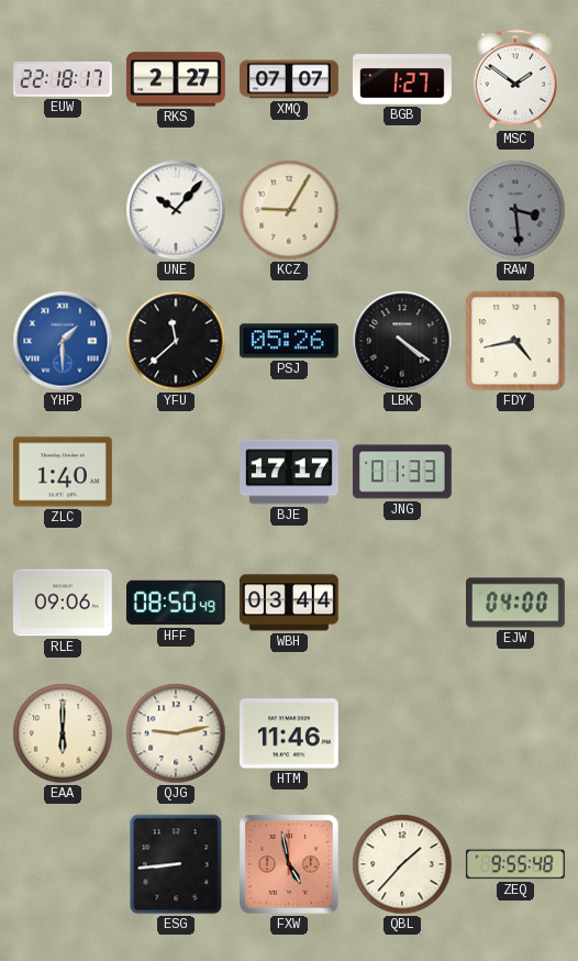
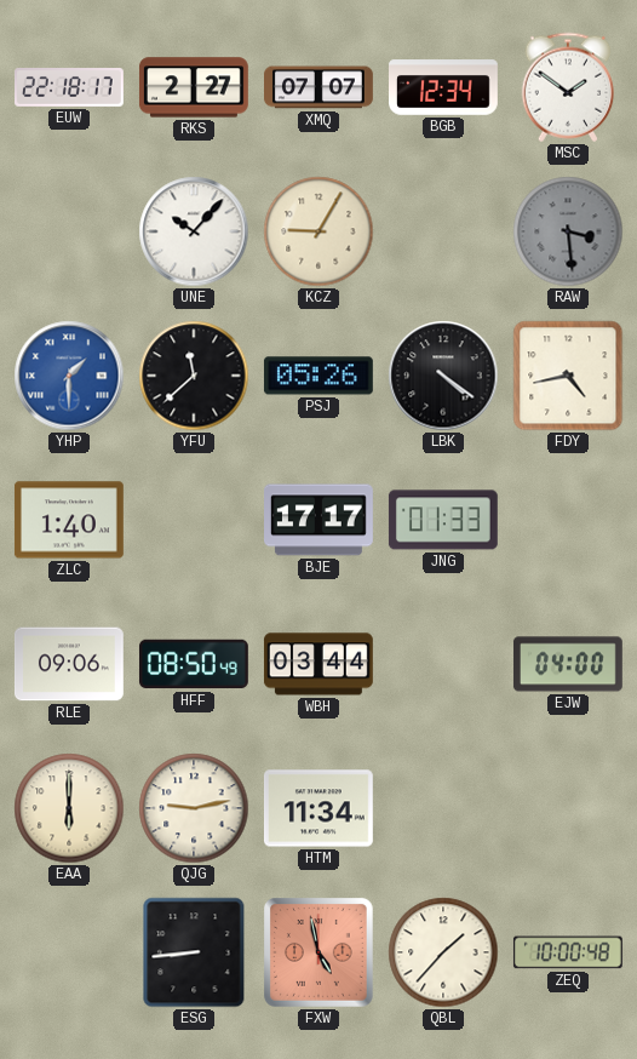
BGB: 1:27 -> 12:34
HTM: 11:46 -> 11:34
ZEQ: 9:55 -> 10:00
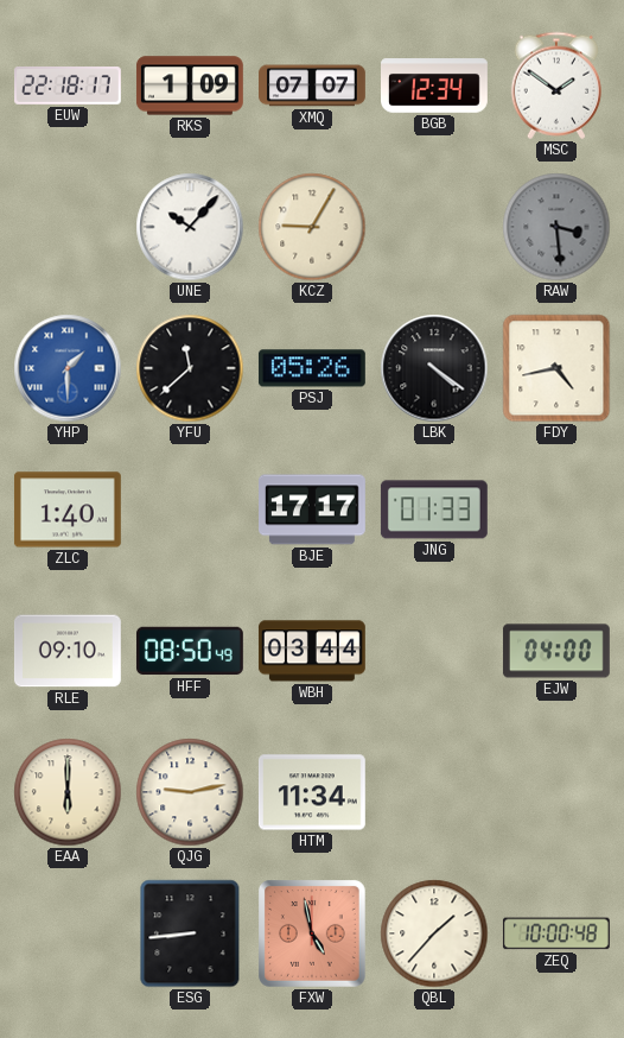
RKS: 2:27 -> 1:09
RLE: 09:06 -> 09:10
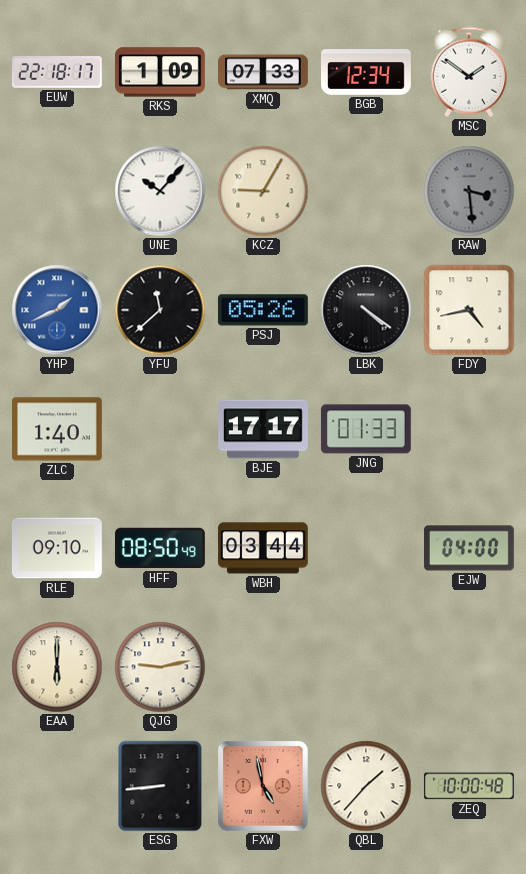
XMQ: 07:07 -> 07:33
YHP: 1:30 -> 1:41
HTM: 11:34 -> none
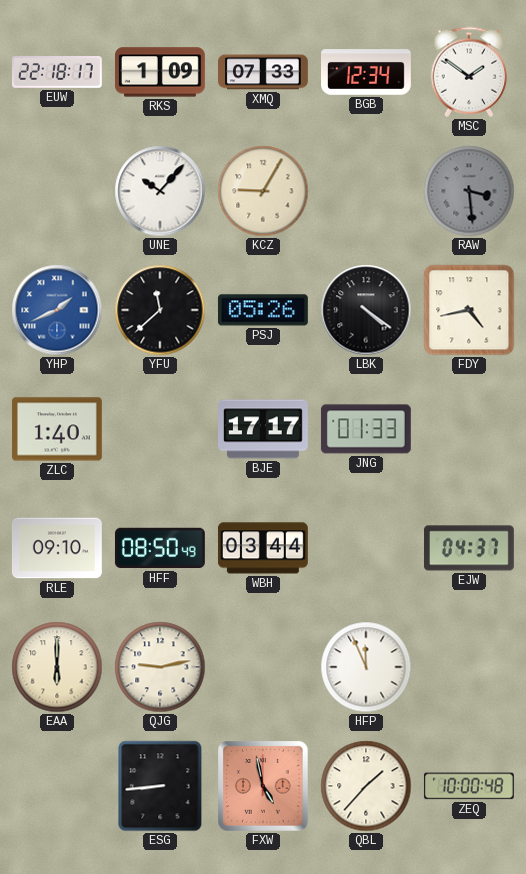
EJW: 04:00 -> 04:37
HFP: none -> 11:56
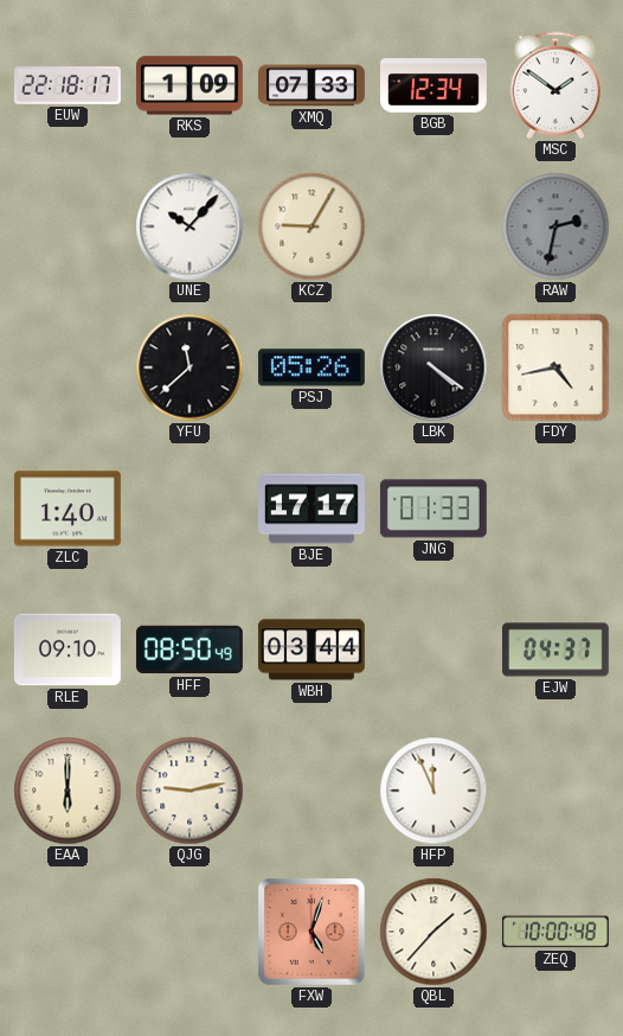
RAW: 3:29 -> 2:32
YHP: 1:41 -> none
ESG: 8:44 -> none
FXW: 4:58 -> 5:03
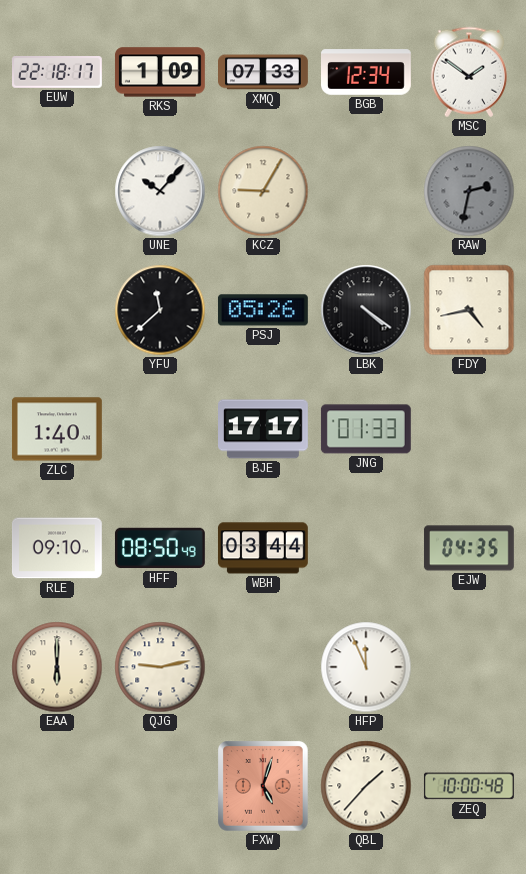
EJW: 04:37 -> 04:35
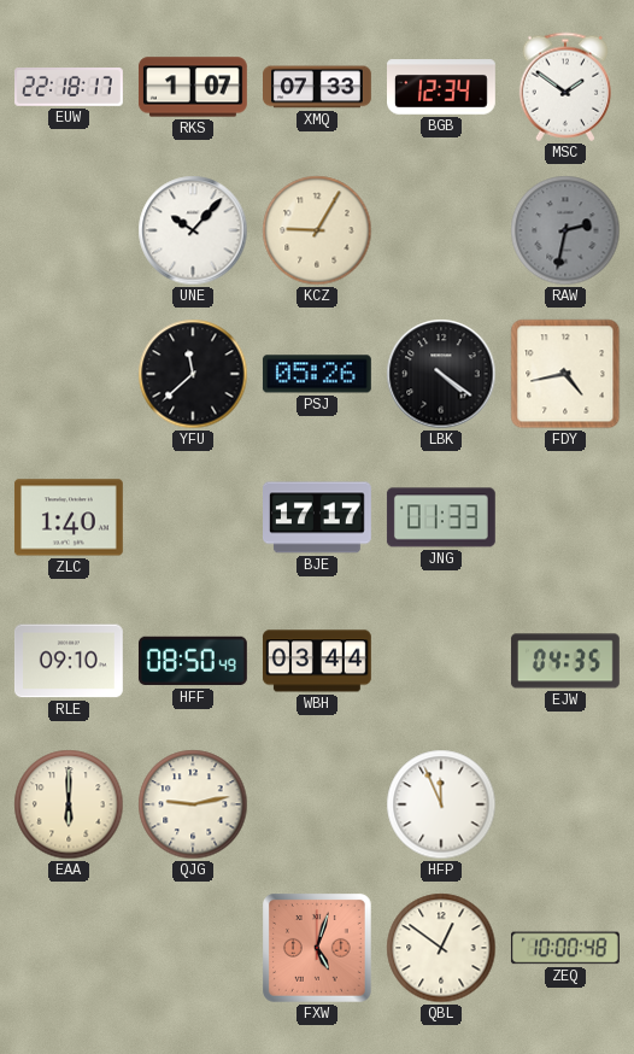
RKS: 1:09 -> 1:07
QBL: 1:37 -> 12:51
